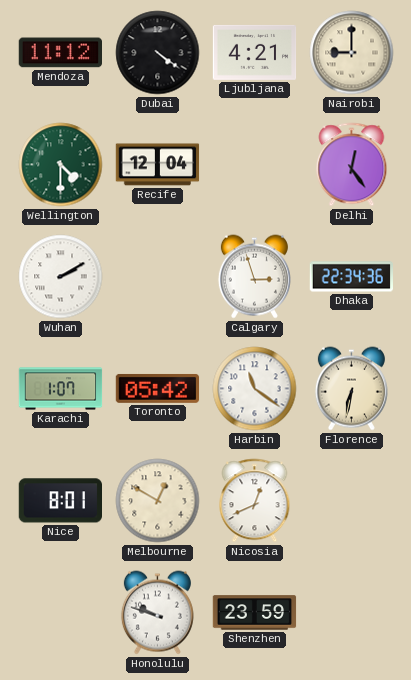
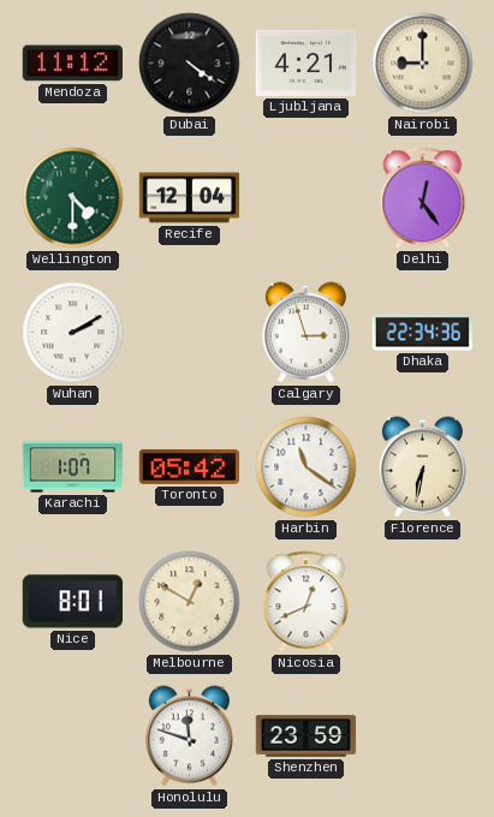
Honolulu: 9:48 -> 11:48
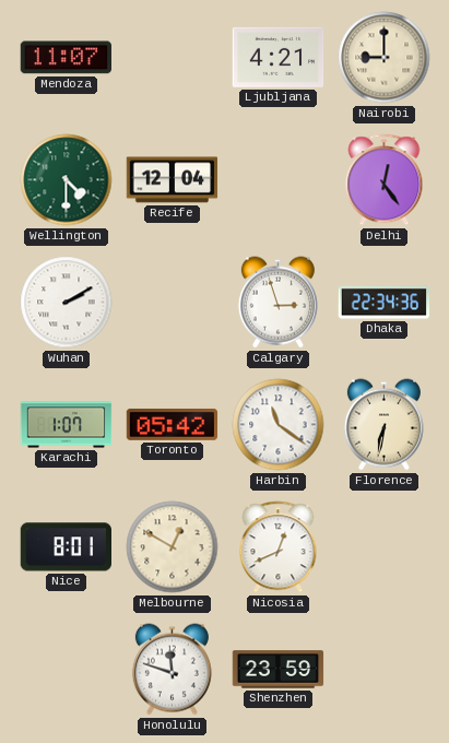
Mendoza: 11:12 -> 11:07
Dubai: 4:21 -> none
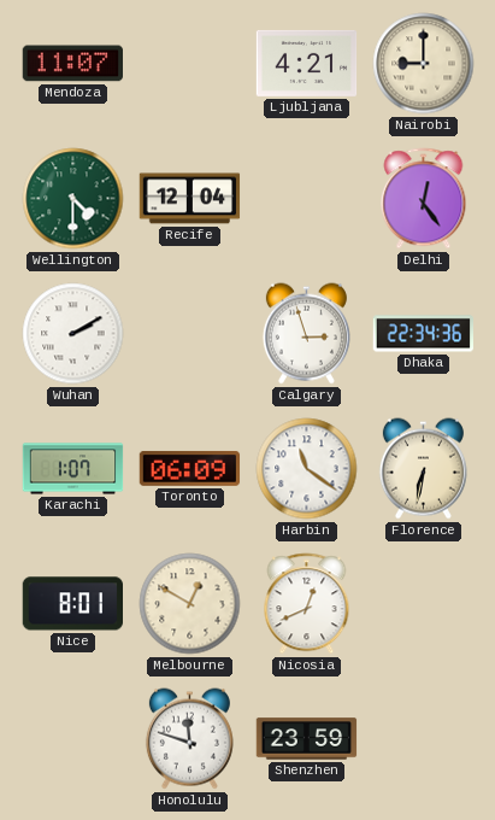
Toronto: 05:42 -> 06:09
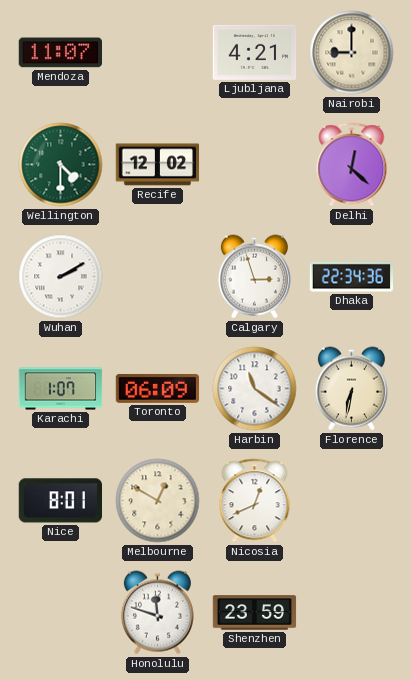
Recife: 12:04 -> 12:02
Delhi: 12:24 -> 12:22
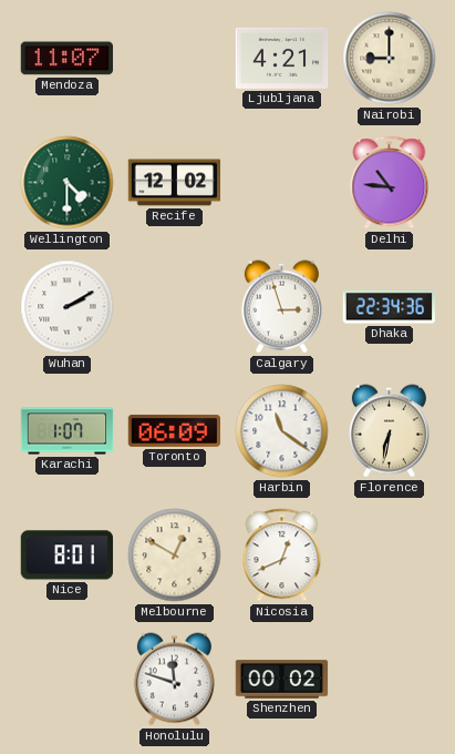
Delhi: 12:22 -> 10:46
Shenzhen: 23:59 -> 00:02
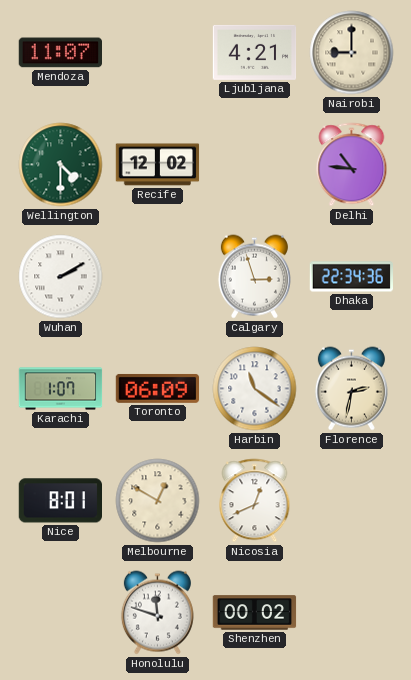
Florence: 6:32 -> 2:32
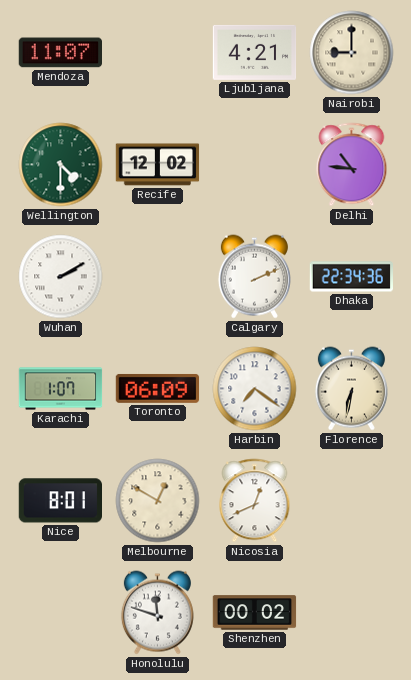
Calgary: 2:57 -> 2:11
Harbin: 11:21 -> 7:21
Florence: 2:32 -> 6:32
